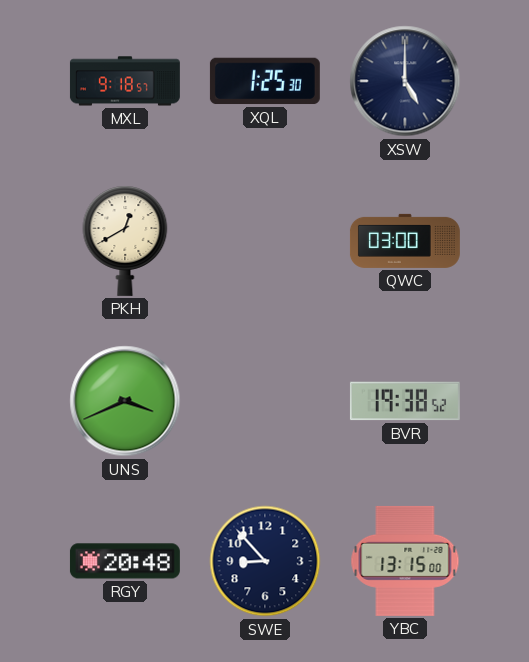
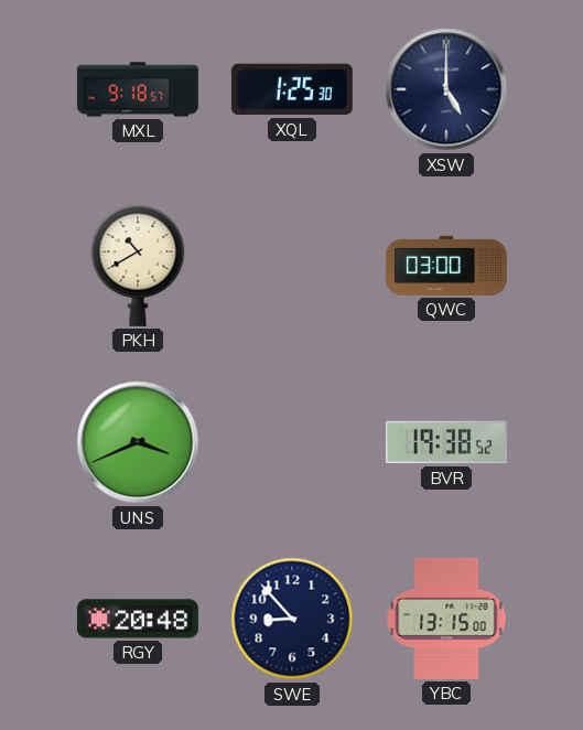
PKH: 12:40 -> 10:40
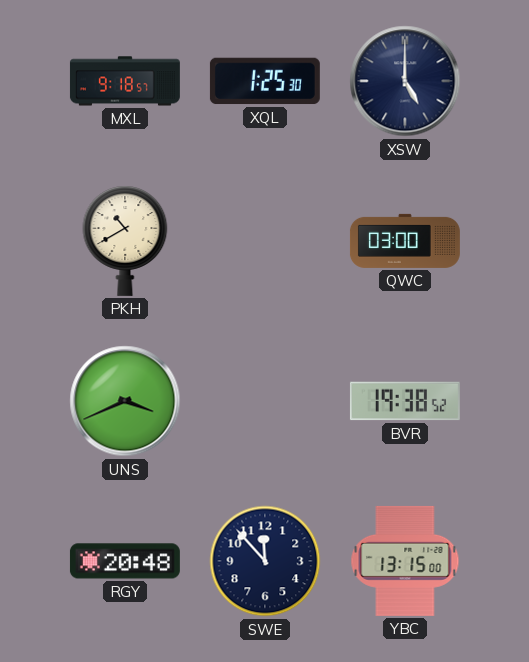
SWE: 8:53 -> 11:53
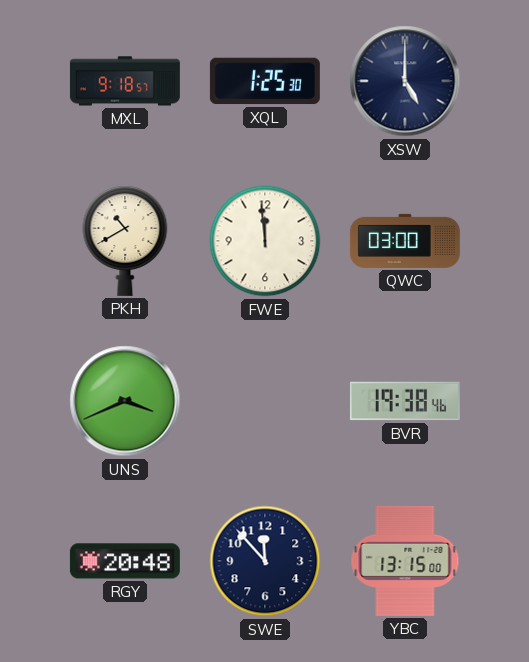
FWE: none -> 11:59
BVR: 19:38:52 -> 19:38:46
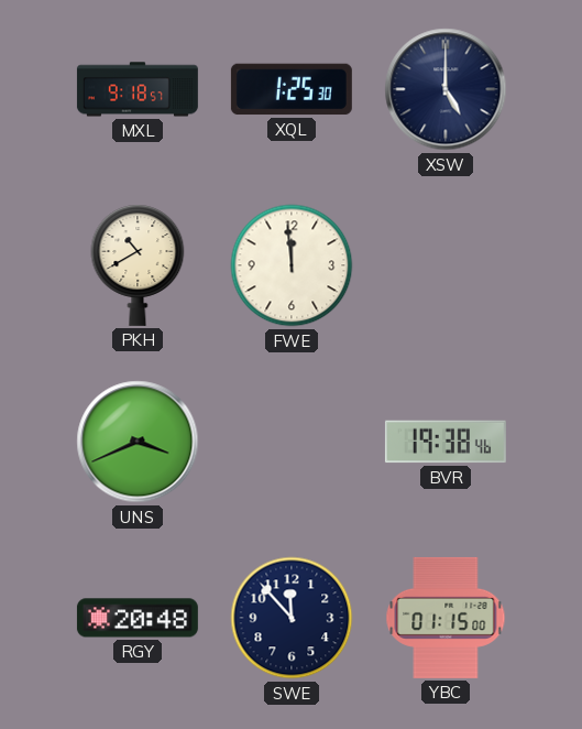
QWC: 03:00 -> none
YBC: 13:15 -> 01:15
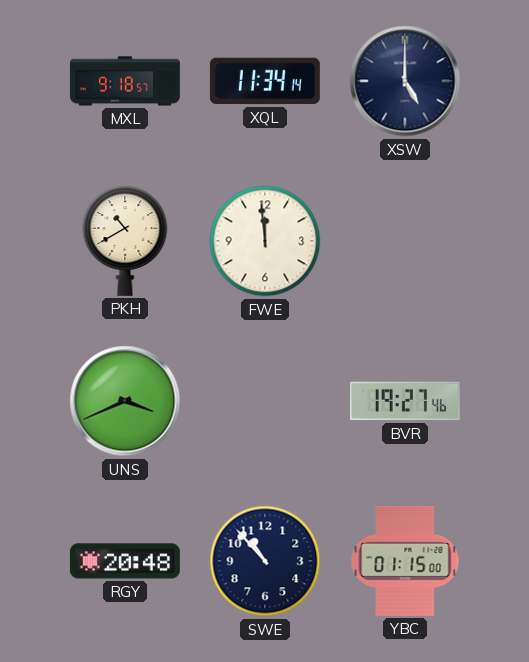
XQL: 1:25 -> 11:34
BVR: 19:38 -> 19:27
SWE: 11:53 -> 10:53
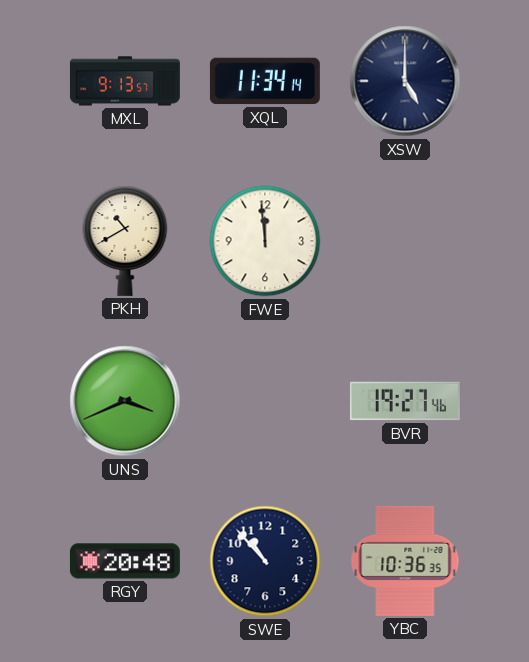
MXL: 9:18 -> 9:13
YBC: 01:15 -> 10:36
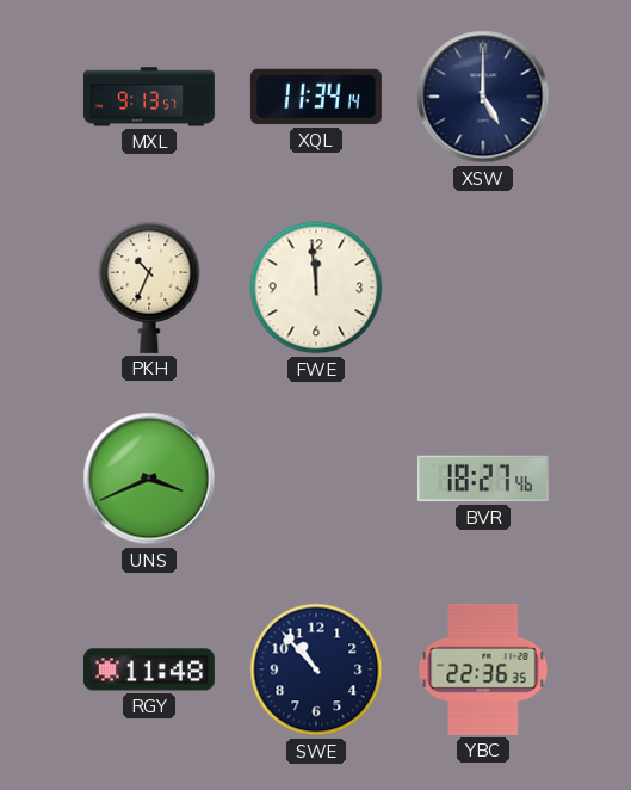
PKH: 10:40 -> 10:34
BVR: 19:27 -> 18:27
RGY: 20:48 -> 11:48
YBC: 10:36 -> 22:36
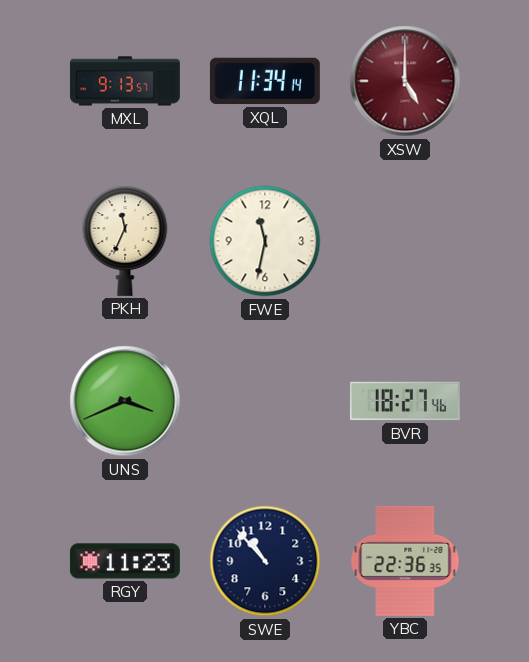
XSW dial: navy -> burgundy
PKH: 10:34 -> 11:34
FWE: 11:59 -> 11:32
RGY: 11:48 -> 11:23
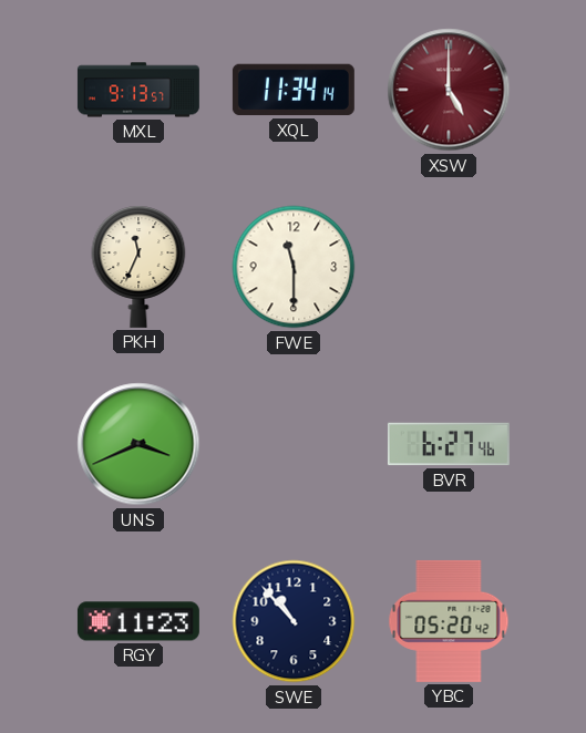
FWE: 11:32 -> 11:30
BVR: 18:27 -> 6:27
YBC: 22:36 -> 05:20
